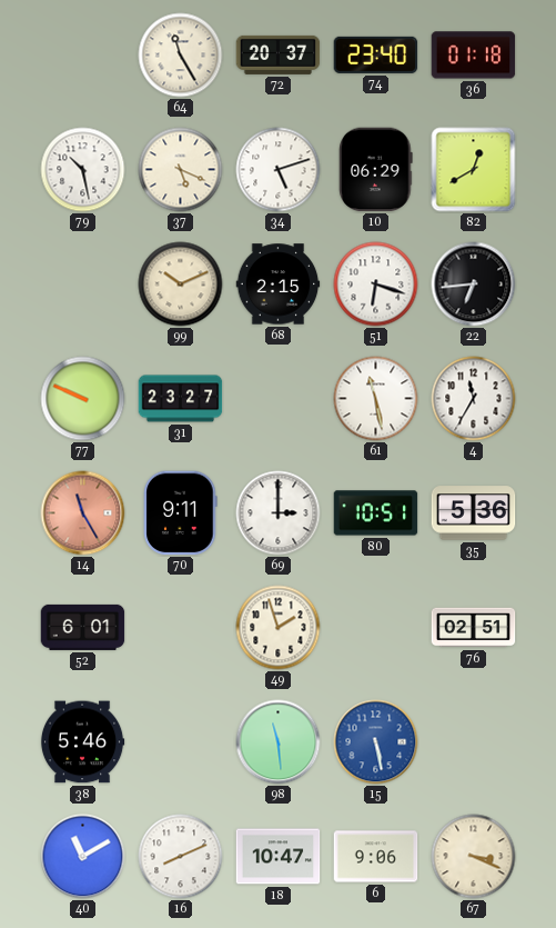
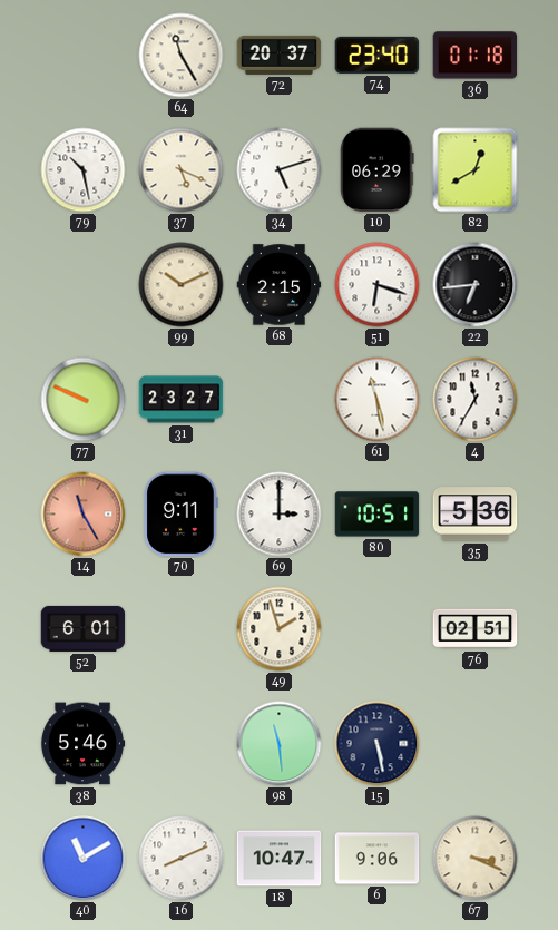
15 dial: blue -> navy
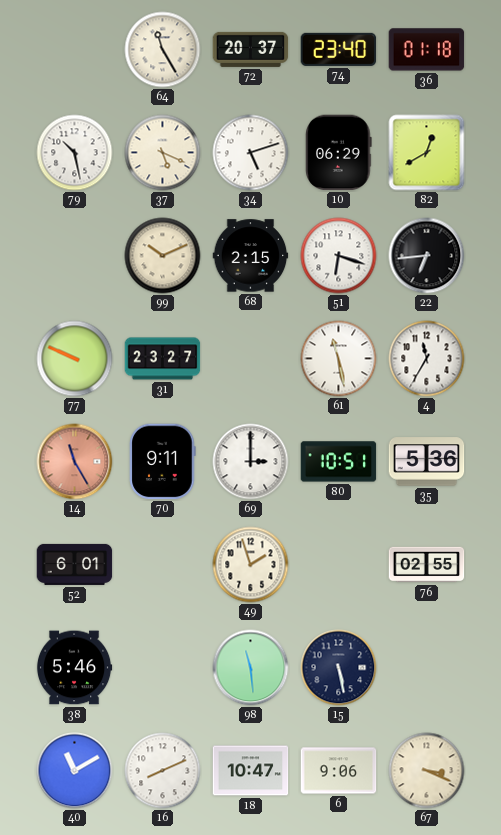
76: 02:51 -> 02:55
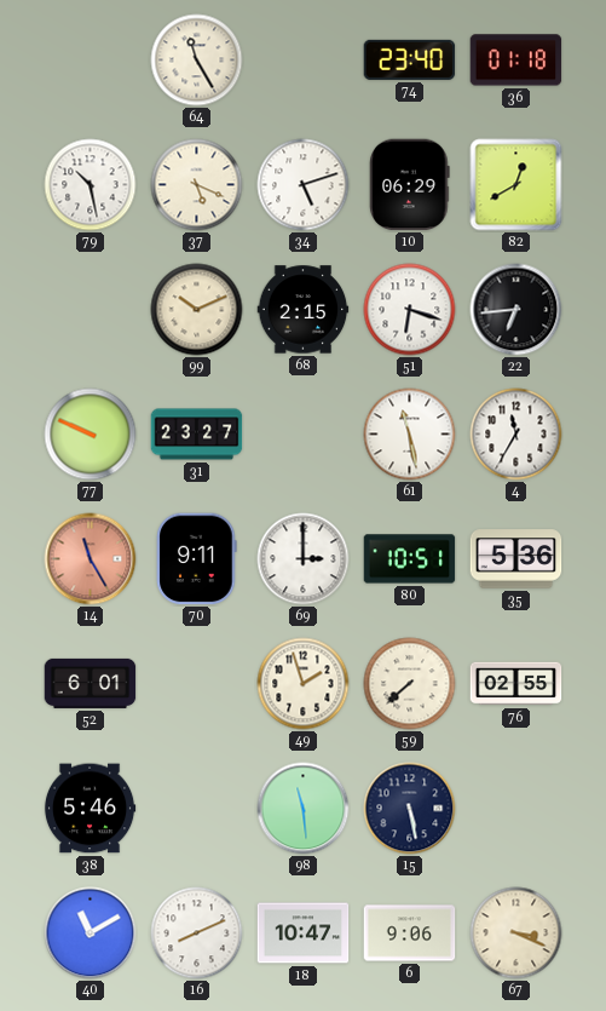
72: 20:37 -> none
59: none -> 7:38
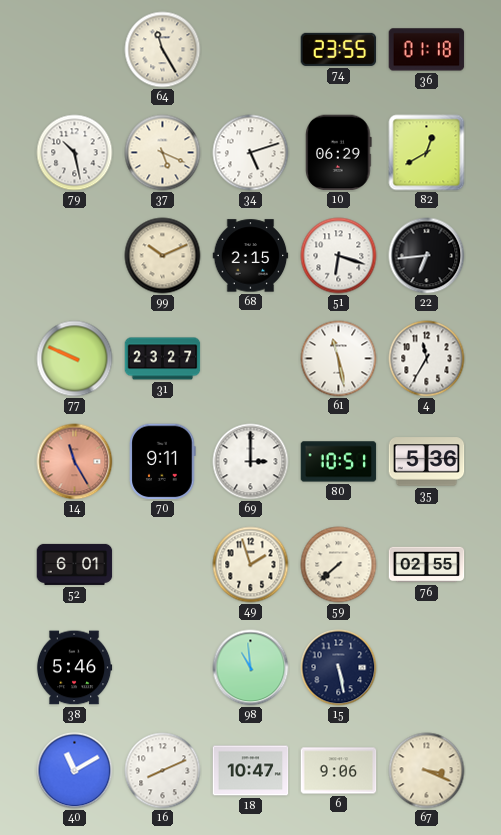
74: 23:40 -> 23:55
98: 11:29 -> 10:59
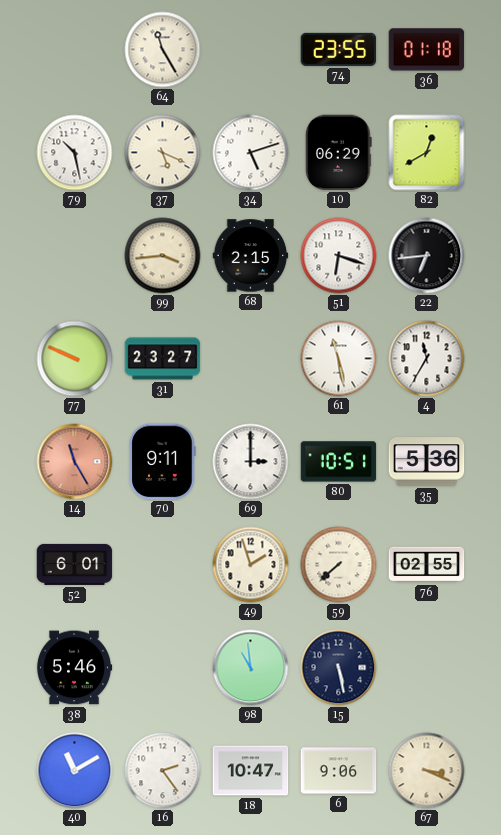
99: 10:11 -> 3:44
16: 8:11 -> 2:24
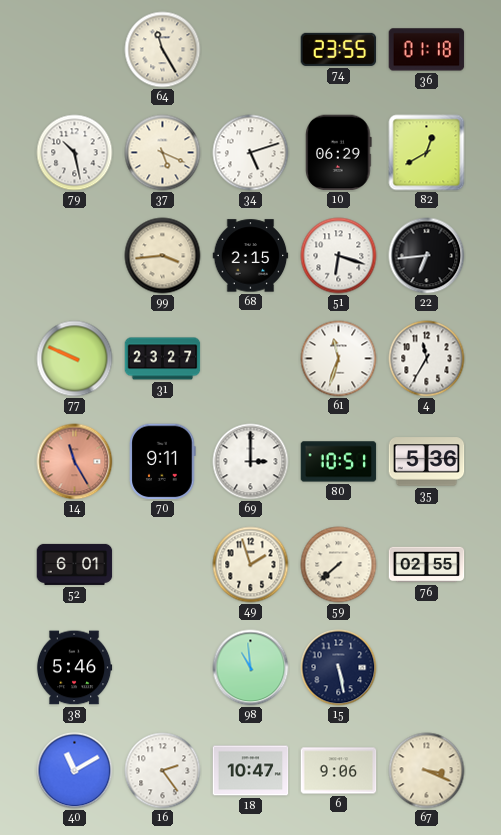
61: 11:28 -> 11:33
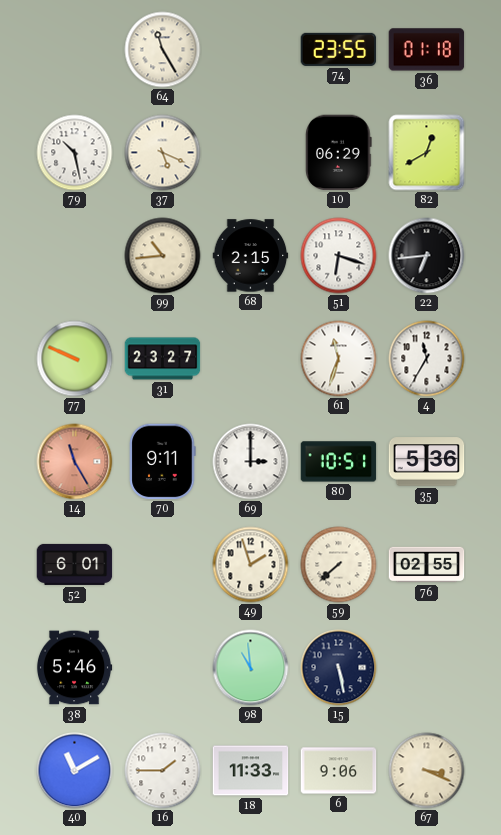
34: 5:12 -> none
99: 3:44 -> 10:44
16: 2:24 -> 1:45
18: 10:47 -> 11:33
